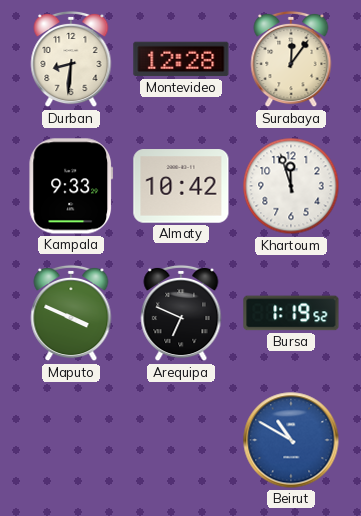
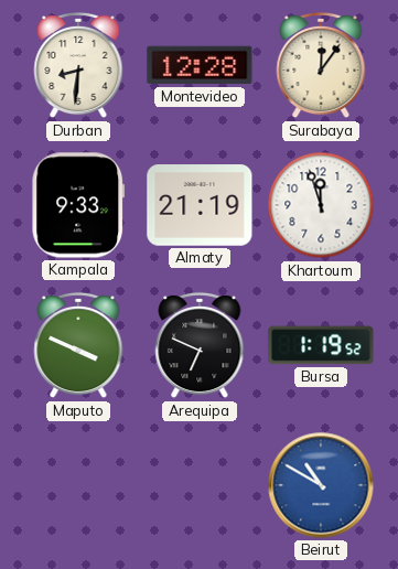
Almaty: 10:42 -> 21:19
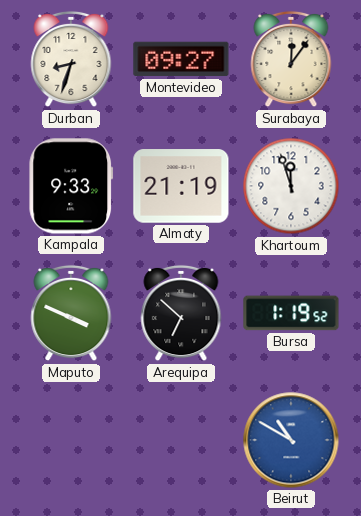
Durban: 8:31 -> 8:33
Montevideo: 12:28 -> 09:27
Arequipa: 6:49 -> 6:52
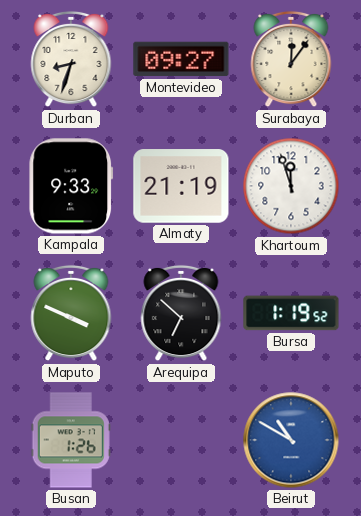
Busan: none -> 1:26
